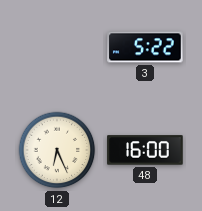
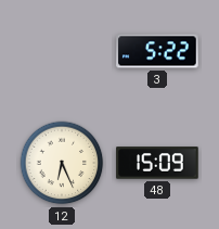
48: 16:00 -> 15:09
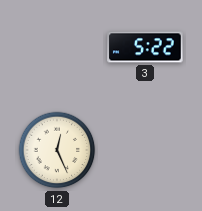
12: 6:26 -> 12:26
48: 15:09 -> none
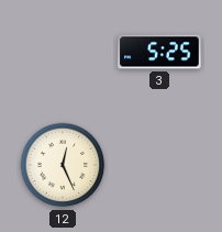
3: 5:22 -> 5:25
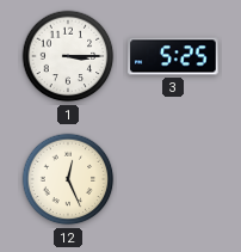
1: none -> 3:15
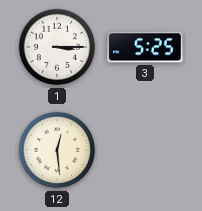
12: 12:26 -> 12:29
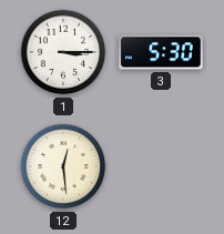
3: 5:25 -> 5:30
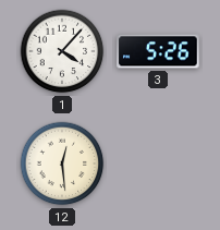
1: 3:15 -> 4:07
3: 5:30 -> 5:26
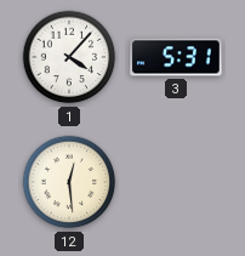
3: 5:26 -> 5:31
